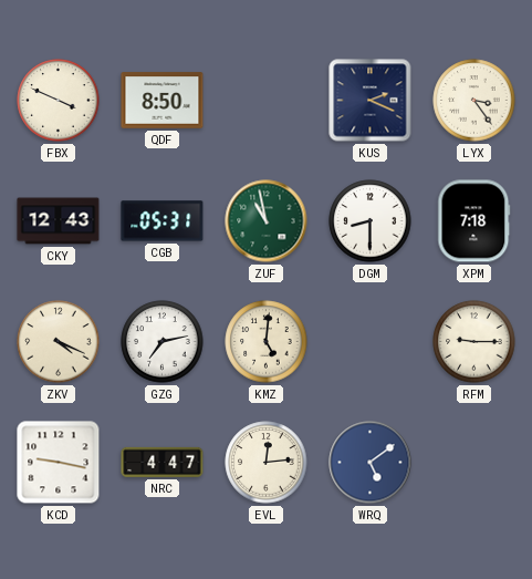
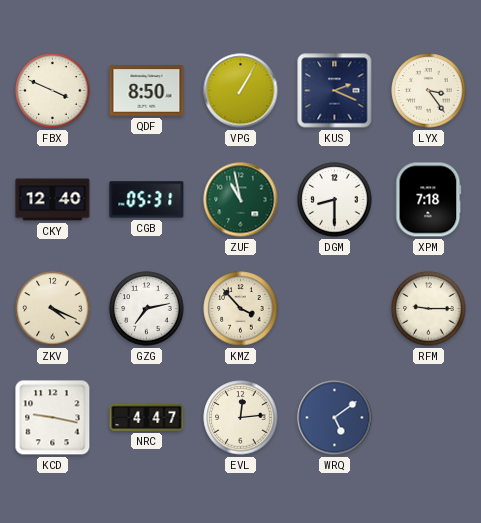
VPG: none -> 1:05
CKY: 12:43 -> 12:40
KMZ: 5:01 -> 3:53
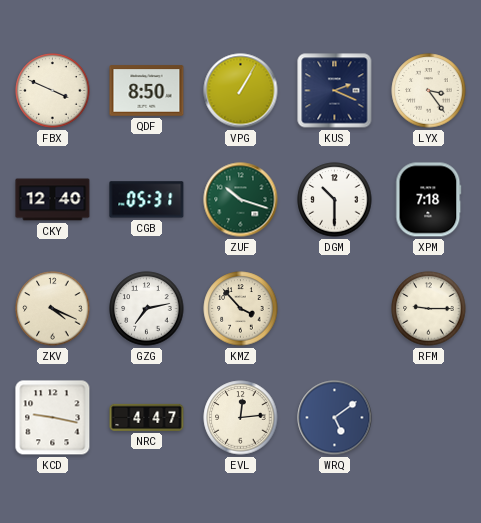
ZUF: 10:58 -> 10:18
DGM: 8:30 -> 10:30
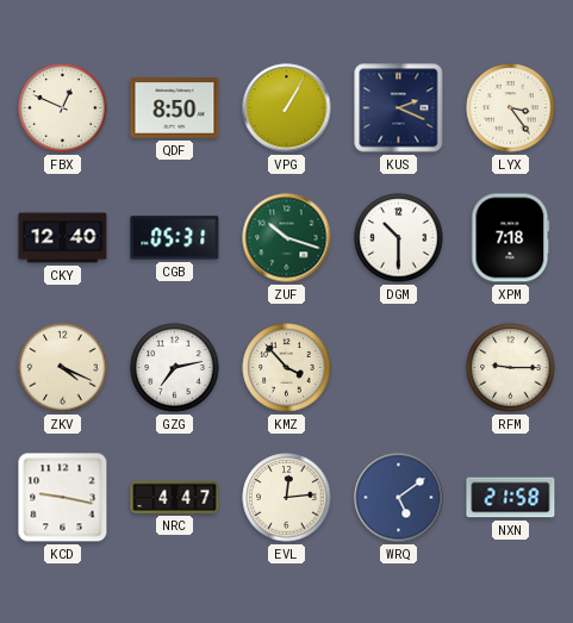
FBX: 3:49 -> 12:49
NXN: none -> 21:58
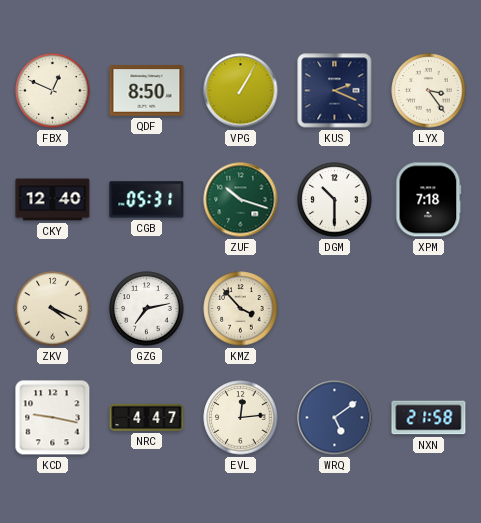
RFM: 9:15 -> none
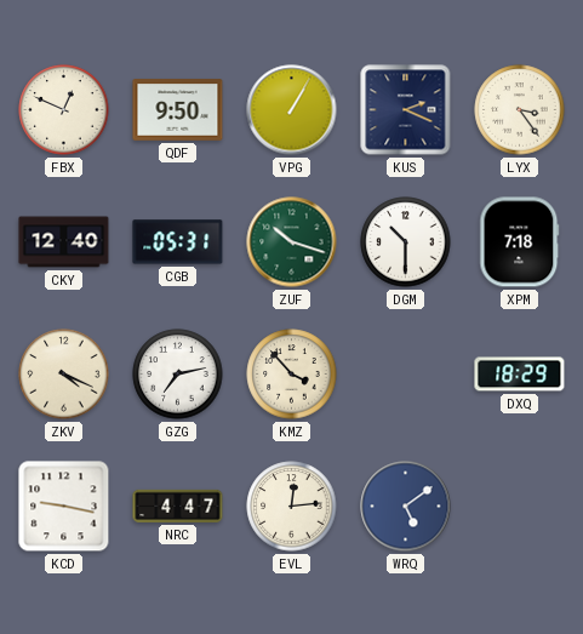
QDF: 8:50 -> 9:50
DXQ: none -> 18:29
NXN: 21:58 -> none
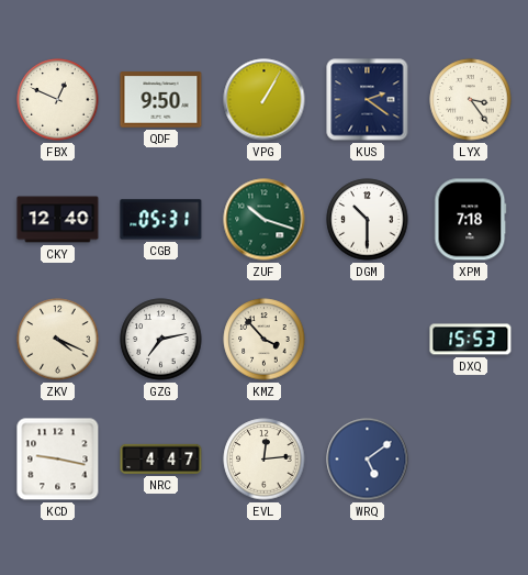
KUS: 2:19 -> 2:21
DXQ: 18:29 -> 15:53
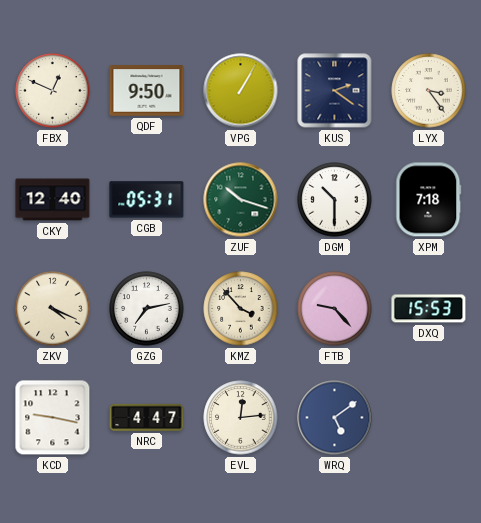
FTB: none -> 9:23
